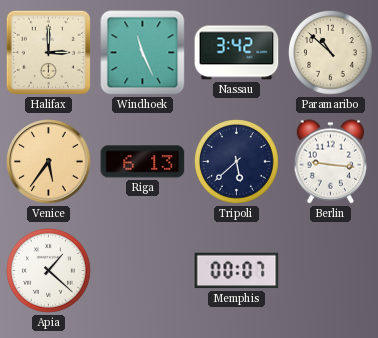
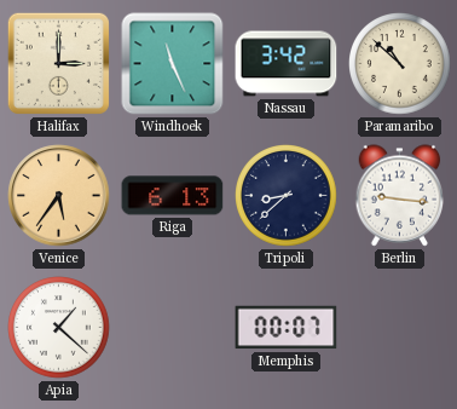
Tripoli: 5:38 -> 8:38
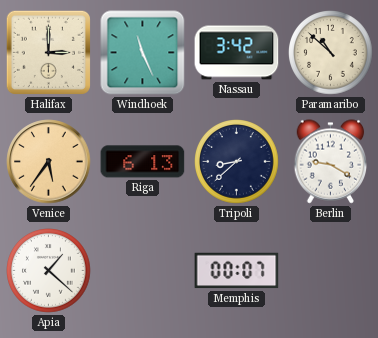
Berlin: 9:16 -> 9:20
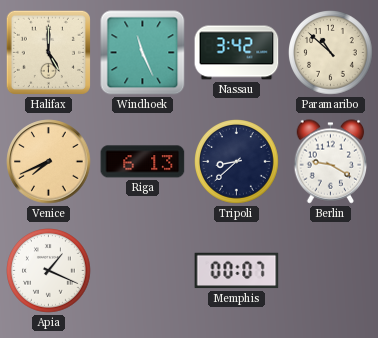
Halifax: 3:00 -> 5:00
Venice: 5:36 -> 7:41
Apia: 1:22 -> 1:19
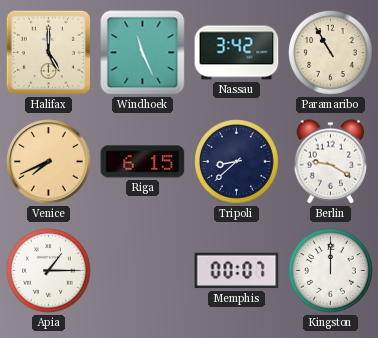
Paramaribo: 10:52 -> 10:55
Riga: 6:13 -> 6:15
Apia: 1:19 -> 1:15
Kingston: none -> 12:00
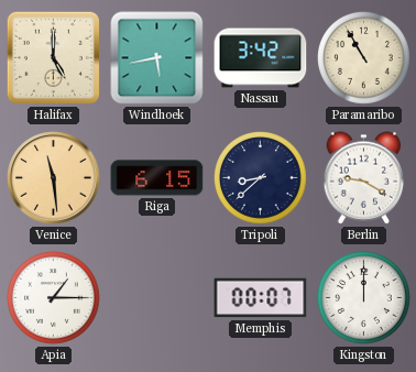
Windhoek: 11:26 -> 5:43
Venice: 7:41 -> 11:29
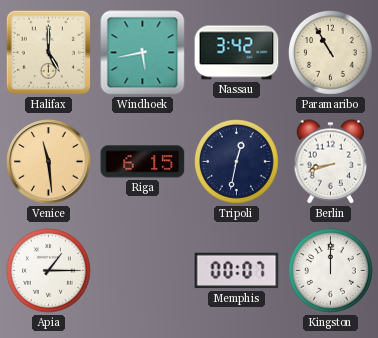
Tripoli: 8:38 -> 12:32
Berlin: 9:20 -> 8:42
